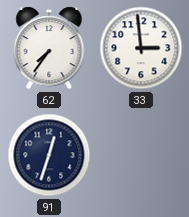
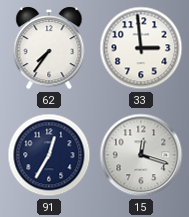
91: 12:33 -> 12:35
15: none -> 12:18
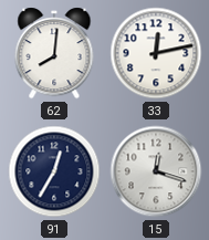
62: 7:36 -> 8:01
33: 2:59 -> 12:13
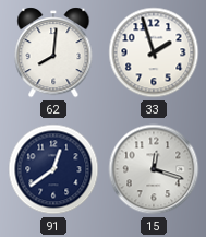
33: 12:13 -> 1:57
91: 12:35 -> 12:39
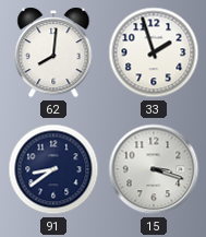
91: 12:39 -> 8:39
15: 12:18 -> 3:18
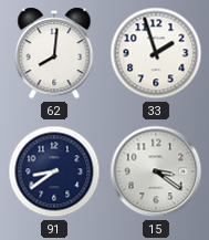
15: 3:18 -> 3:21
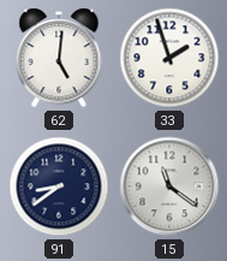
62: 8:01 -> 5:01
15: 3:21 -> 11:21
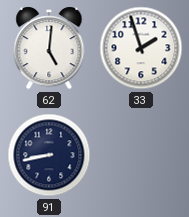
91: 8:39 -> 8:43
15: 11:21 -> none
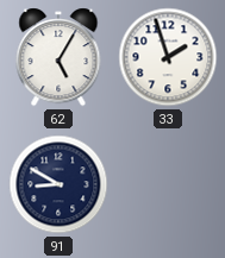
62: 5:01 -> 5:05
91: 8:43 -> 8:50
